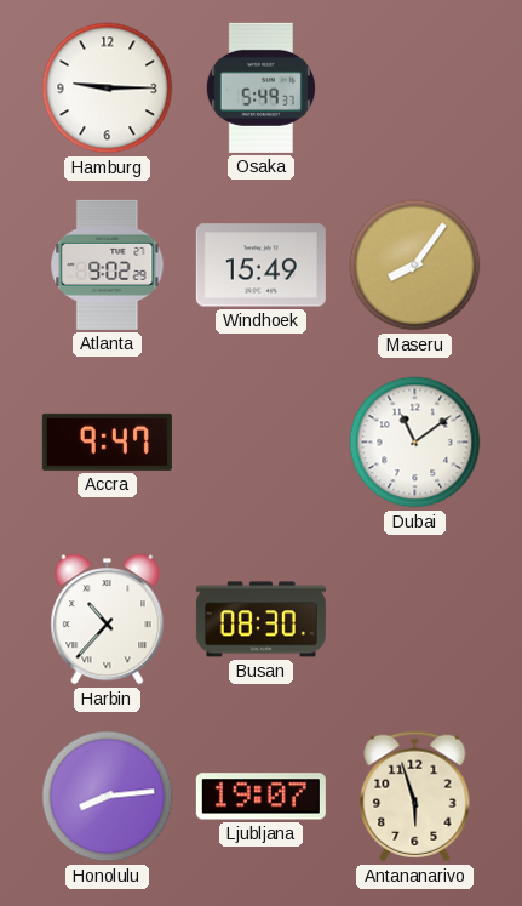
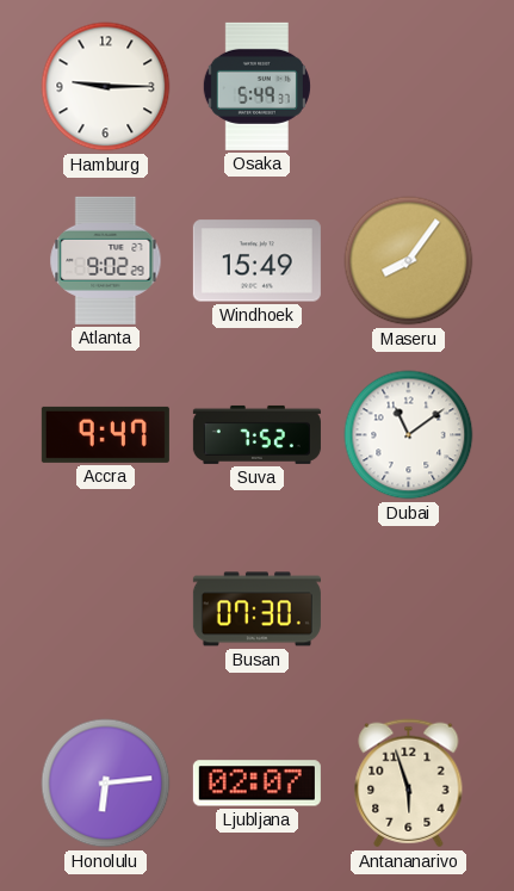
Suva: none -> 7:52
Harbin: 10:37 -> none
Busan: 08:30 -> 07:30
Honolulu: 8:14 -> 6:14
Ljubljana: 19:07 -> 02:07
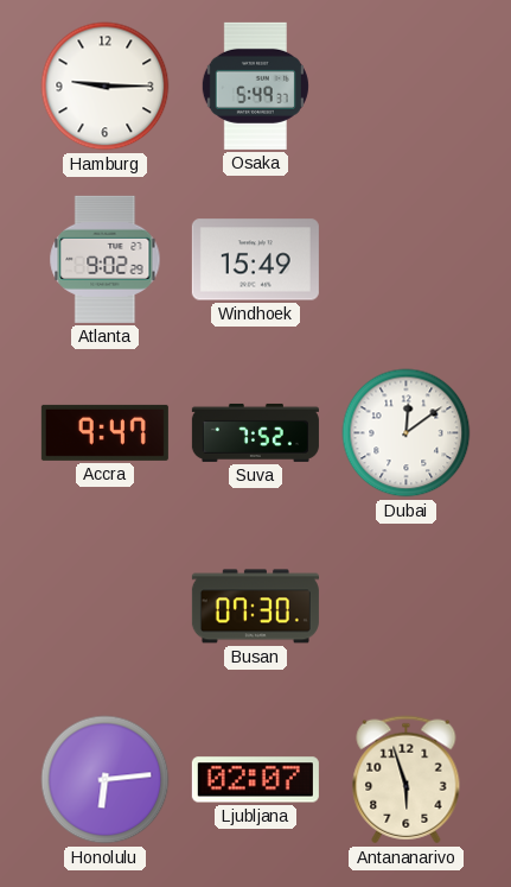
Maseru: 8:06 -> none
Dubai: 11:09 -> 12:09
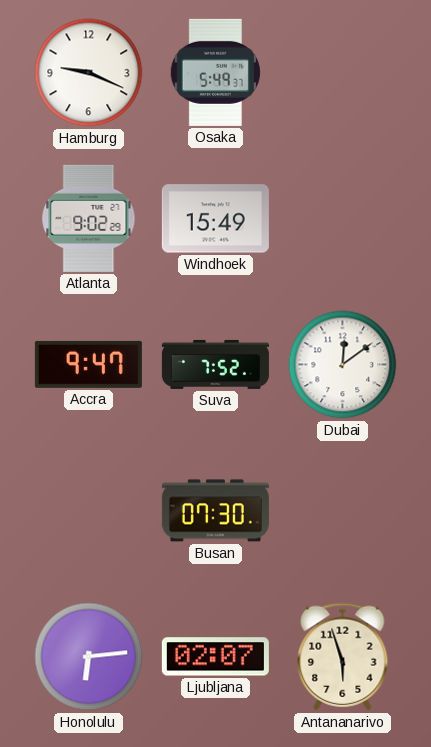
Hamburg: 9:15 -> 9:19
